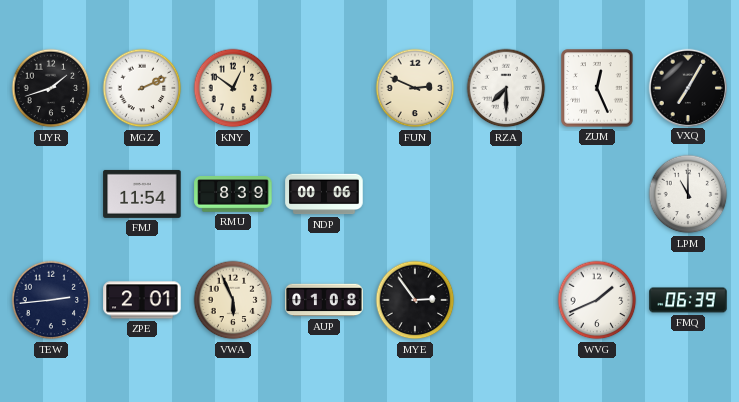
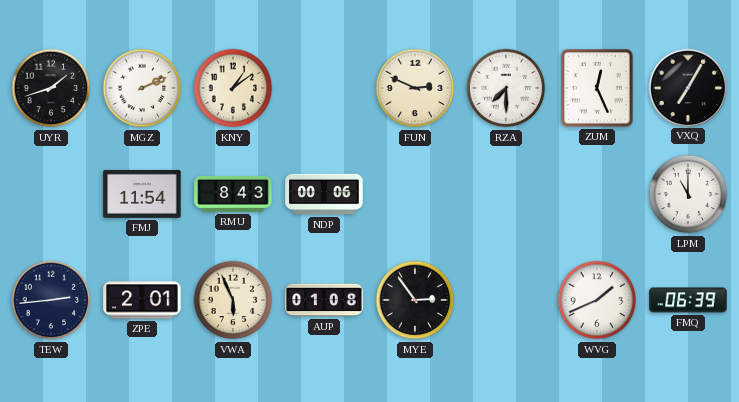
KNY: 12:51 -> 1:09
RMU: 8:39 -> 8:43
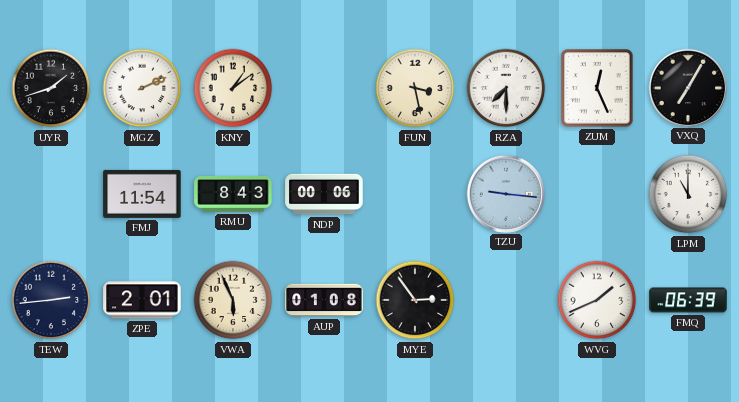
FUN: 2:49 -> 3:28
TZU: none -> 9:16
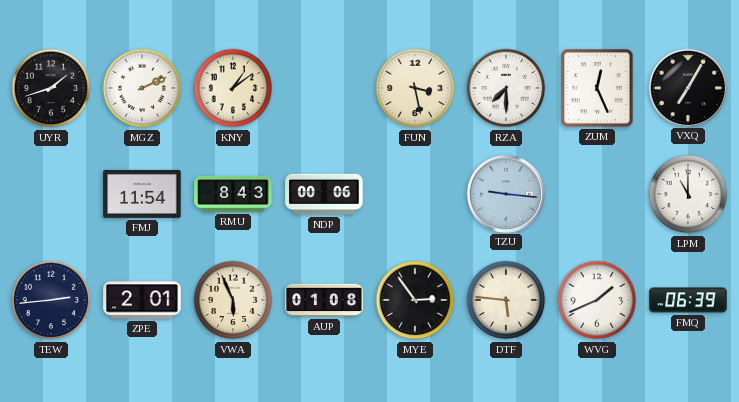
DTF: none -> 5:46
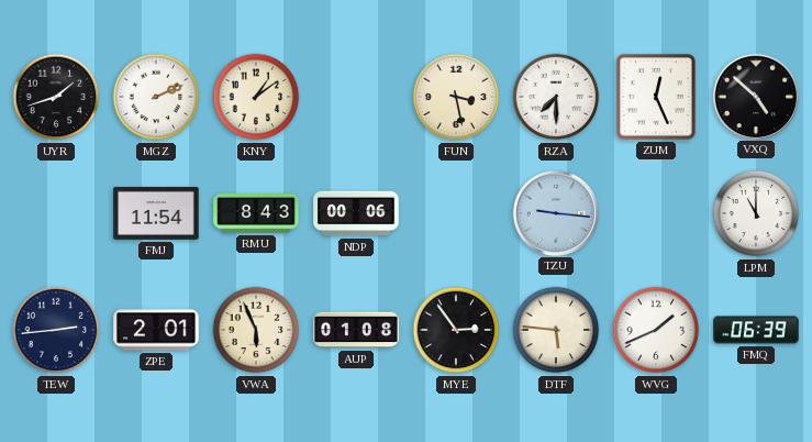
VXQ: 7:05 -> 4:52
